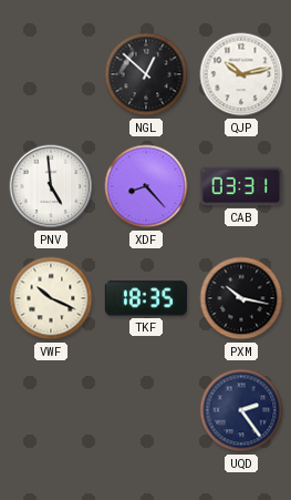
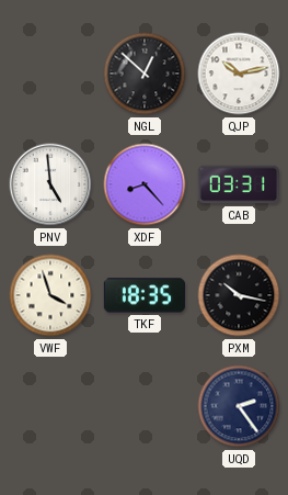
VWF: 10:19 -> 3:57
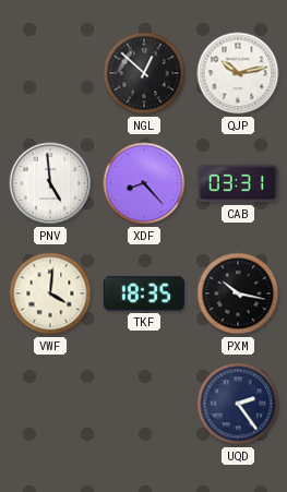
VWF: 3:57 -> 4:01
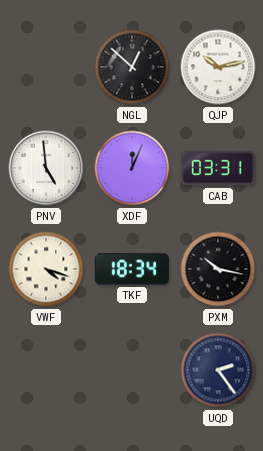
XDF: 8:23 -> 12:04
VWF: 4:01 -> 4:18
TKF: 18:35 -> 18:34
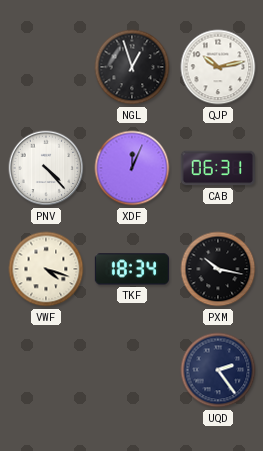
NGL: 12:52 -> 12:57
PNV: 4:59 -> 4:23
CAB: 03:31 -> 06:31
